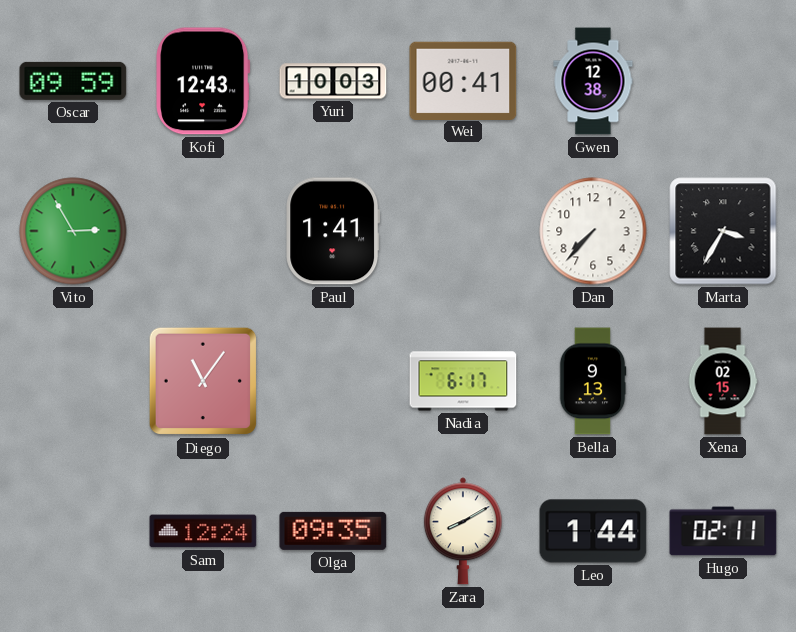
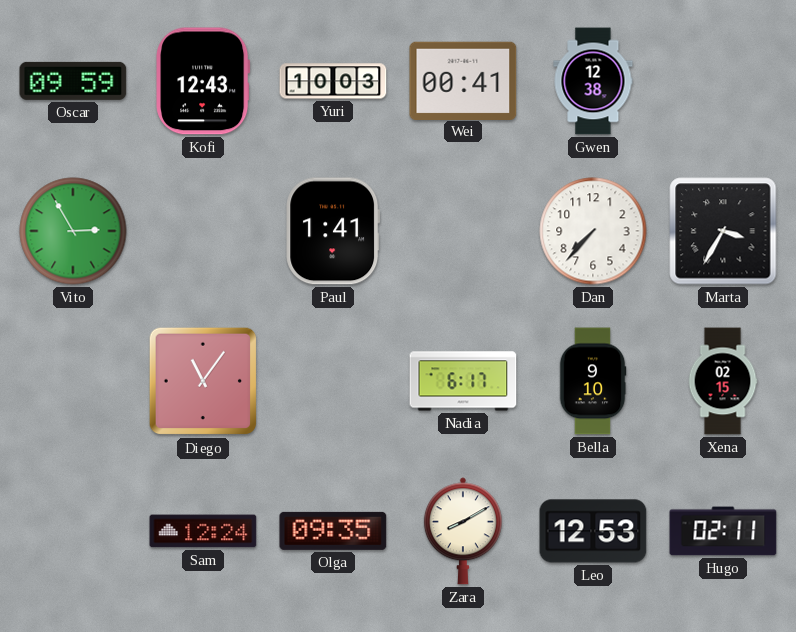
Bella: 9:13 -> 9:10
Leo: 1:44 -> 12:53
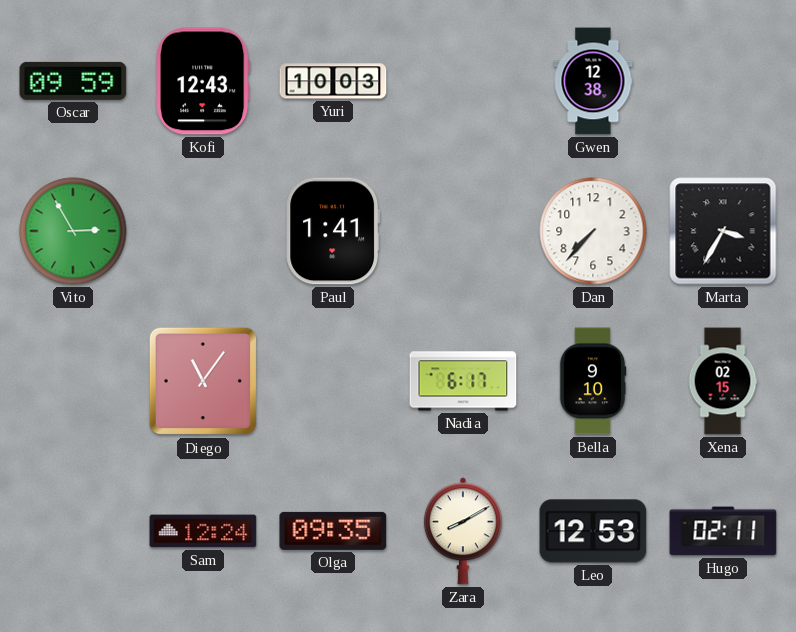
Wei: 00:41 -> none
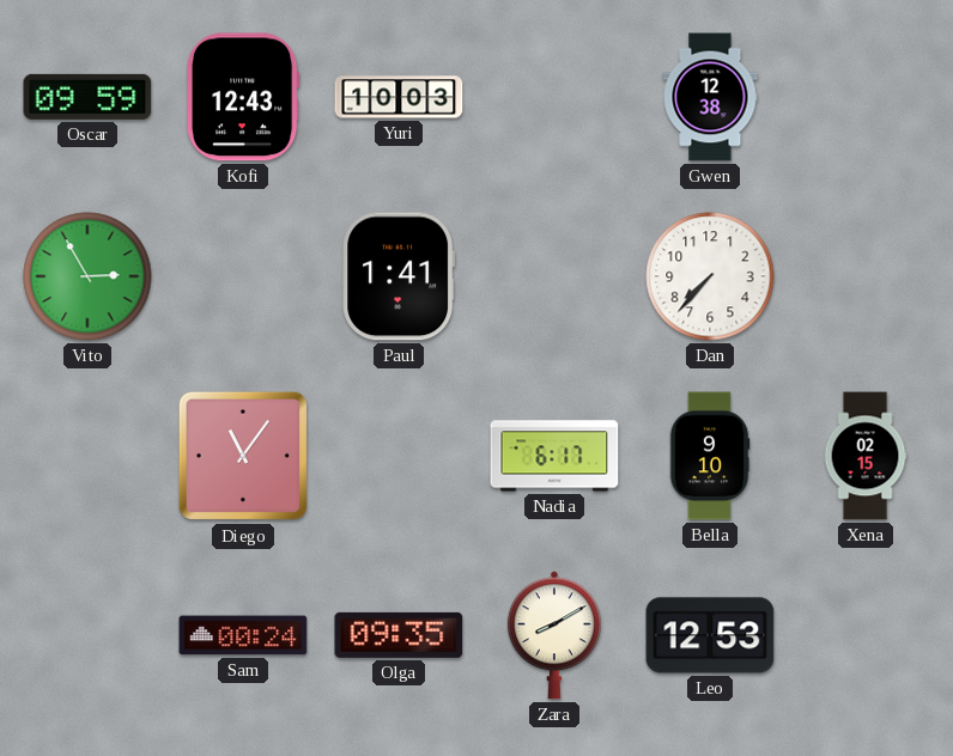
Marta: 3:35 -> none
Sam: 12:24 -> 00:24
Hugo: 02:11 -> none
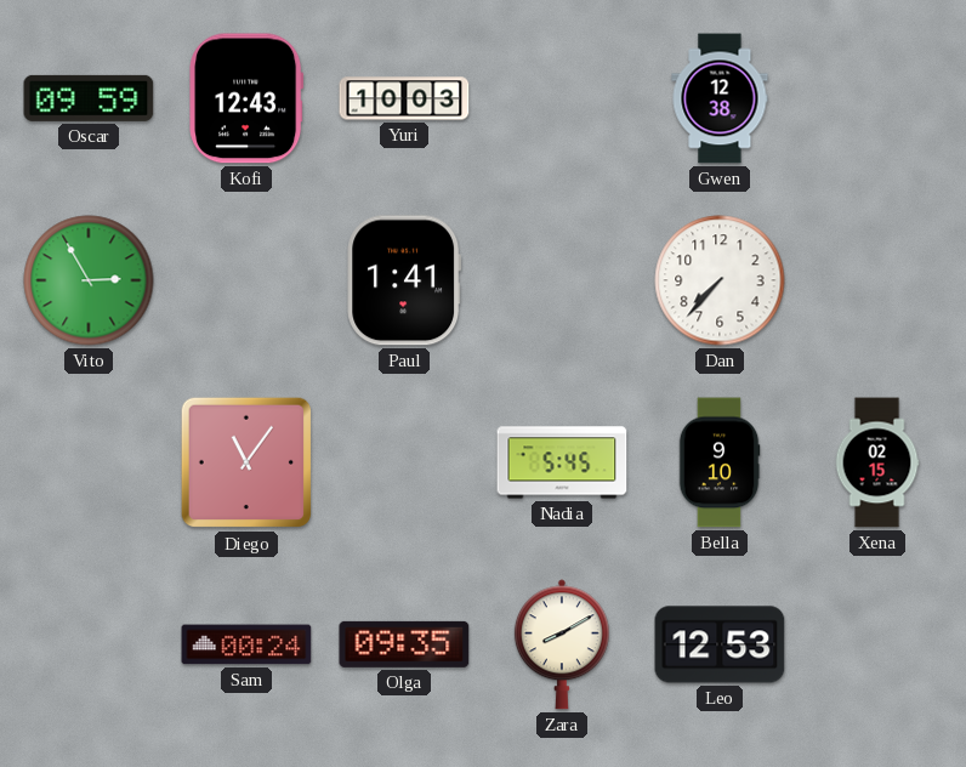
Nadia: 6:17 -> 5:45
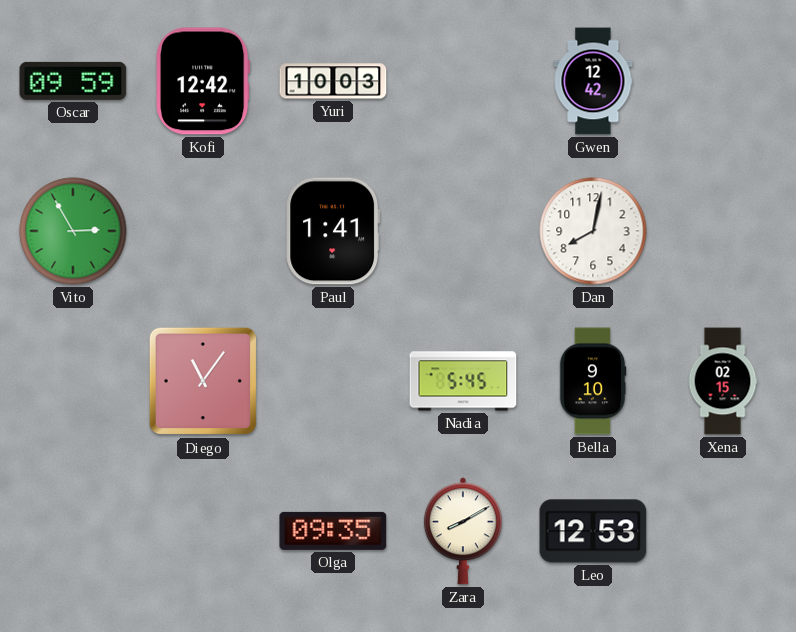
Kofi: 12:43 -> 12:42
Gwen: 12:38 -> 12:42
Dan: 7:37 -> 8:02
Sam: 00:24 -> none
